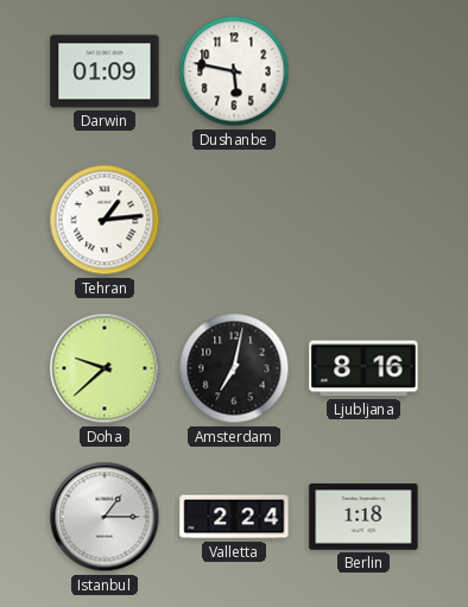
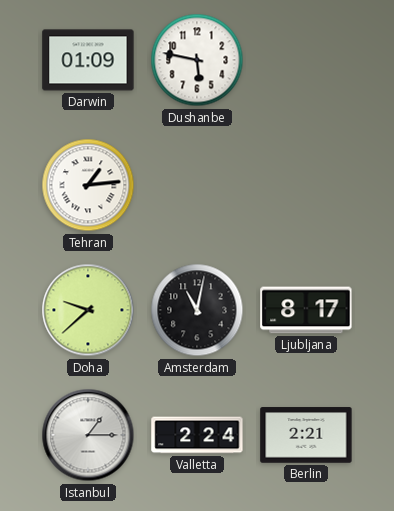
Amsterdam: 7:02 -> 11:02
Ljubljana: 8:16 -> 8:17
Berlin: 1:18 -> 2:21
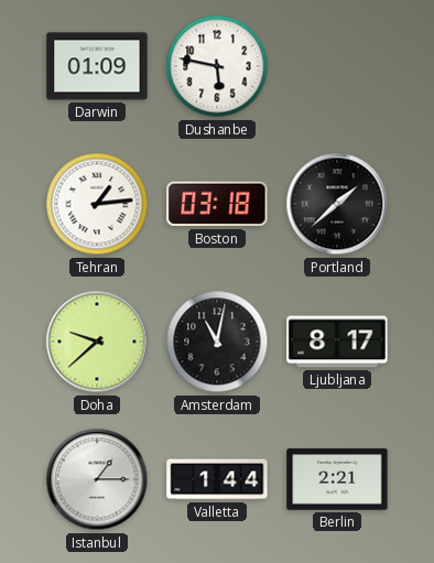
Boston: none -> 03:18
Portland: none -> 1:38
Valletta: 2:24 -> 1:44
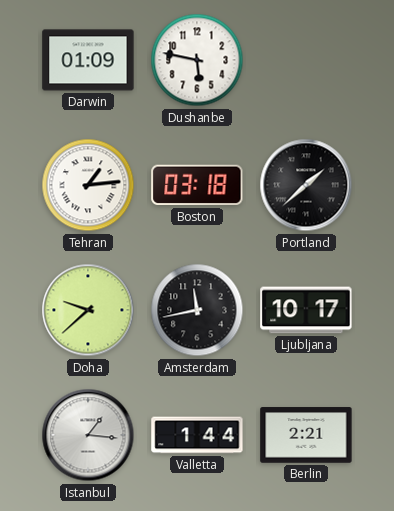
Amsterdam: 11:02 -> 11:43
Ljubljana: 8:17 -> 10:17
Istanbul: 1:15 -> 1:16
